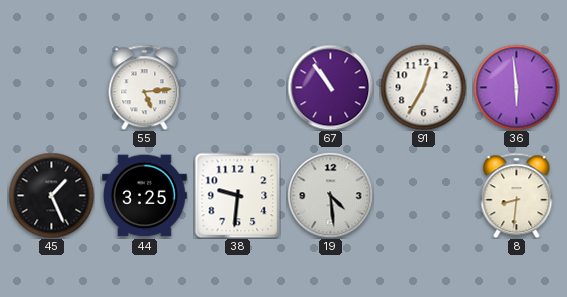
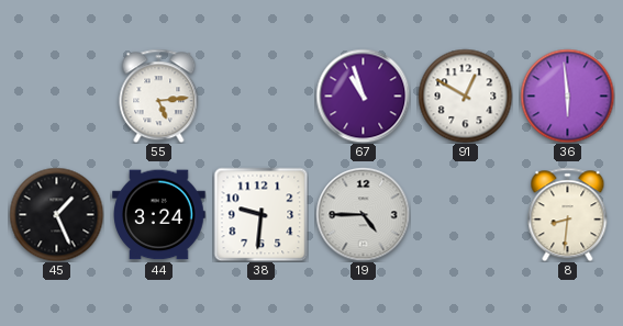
67: 10:54 -> 10:57
91: 12:35 -> 12:50
44: 3:25 -> 3:24
19: 4:29 -> 4:45
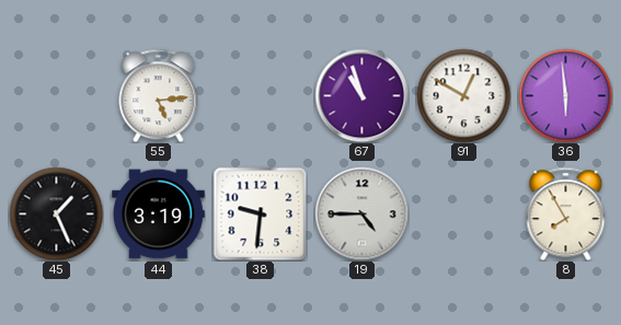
44: 3:24 -> 3:19
8: 8:31 -> 7:55
